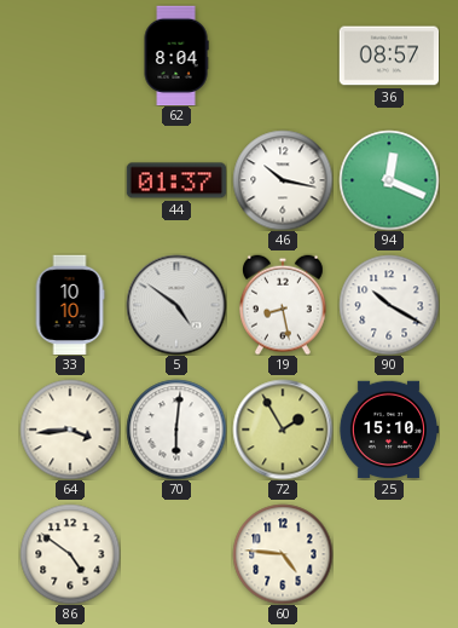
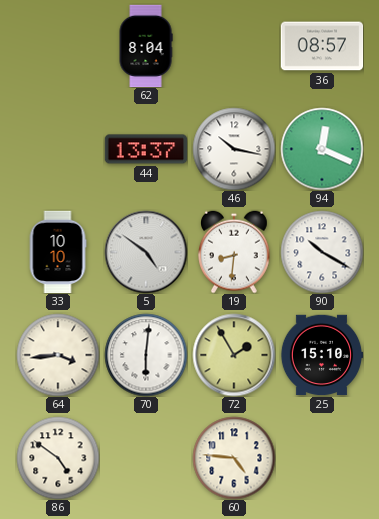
44: 01:37 -> 13:37
19: 8:28 -> 8:31
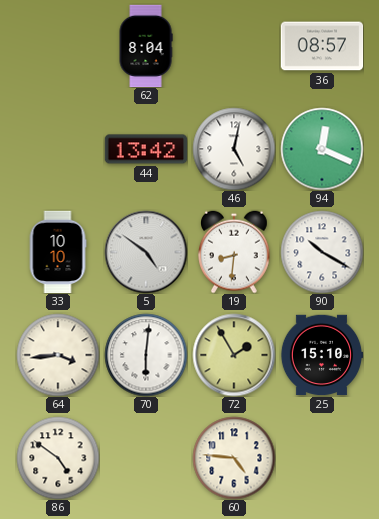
44: 13:37 -> 13:42
46: 10:17 -> 5:02
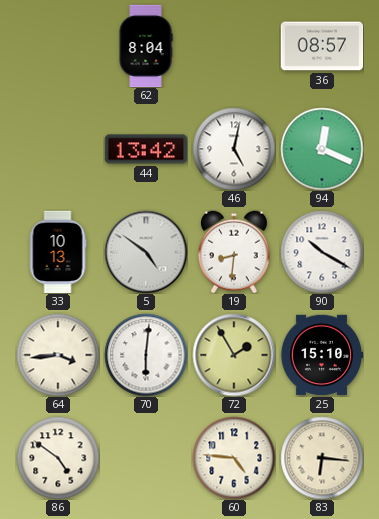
33: 10:10 -> 10:13
83: none -> 6:16
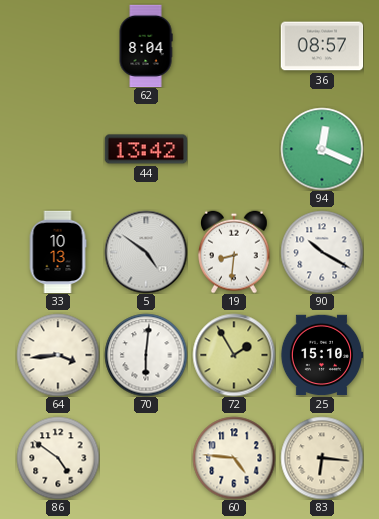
46: 5:02 -> none
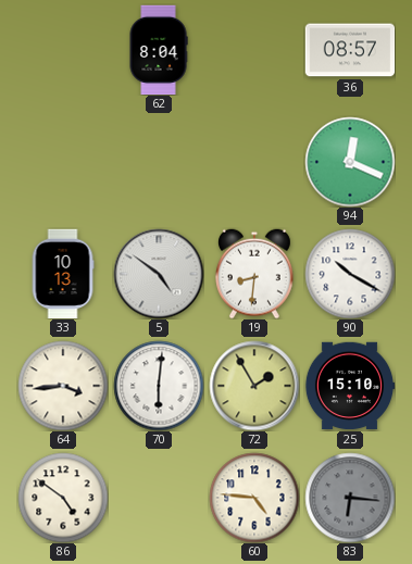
44: 13:42 -> none
83 dial: cream -> grey
